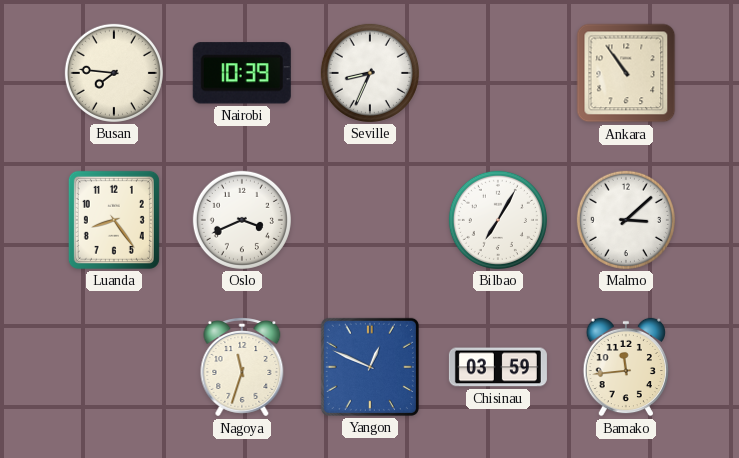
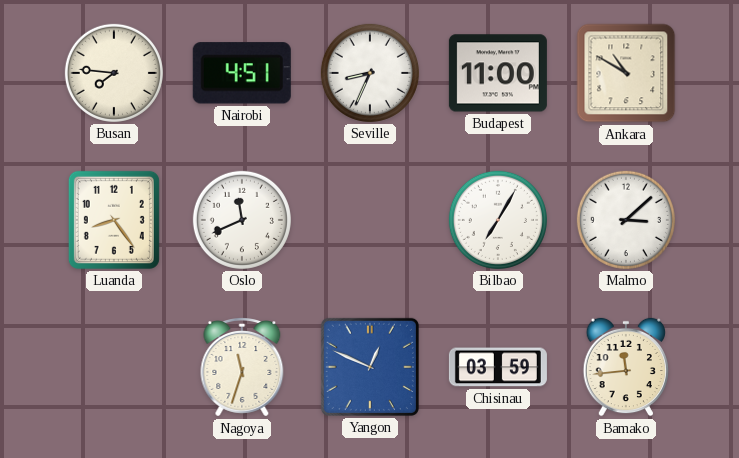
Nairobi: 10:39 -> 4:51
Budapest: none -> 11:00
Ankara: 10:54 -> 10:50
Oslo: 3:41 -> 11:41
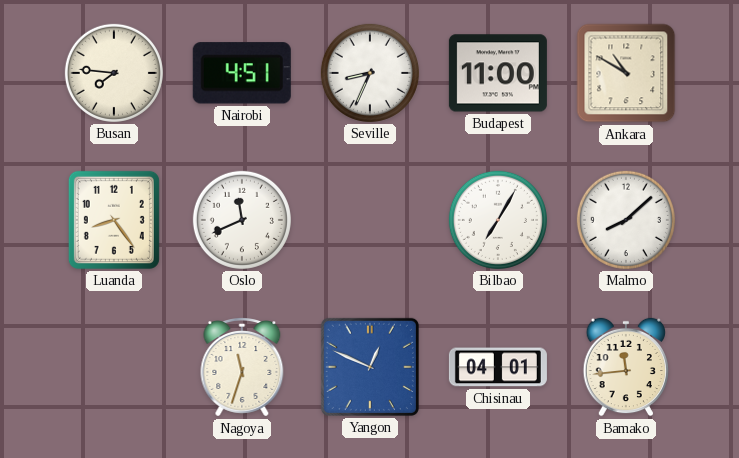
Malmo: 3:08 -> 8:08
Chisinau: 03:59 -> 04:01
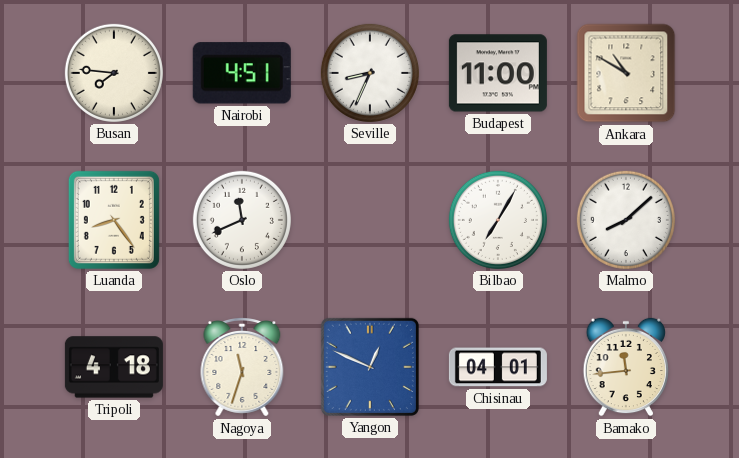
Tripoli: none -> 4:18
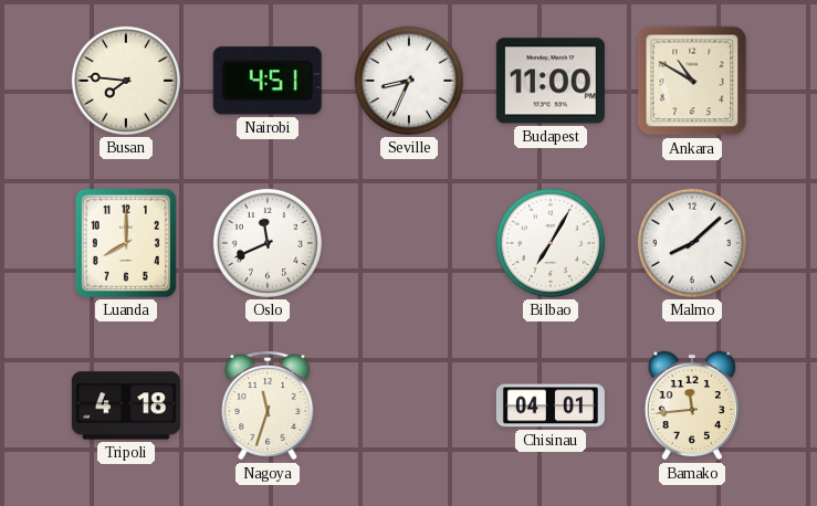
Luanda: 8:24 -> 8:00
Yangon: 12:49 -> none
